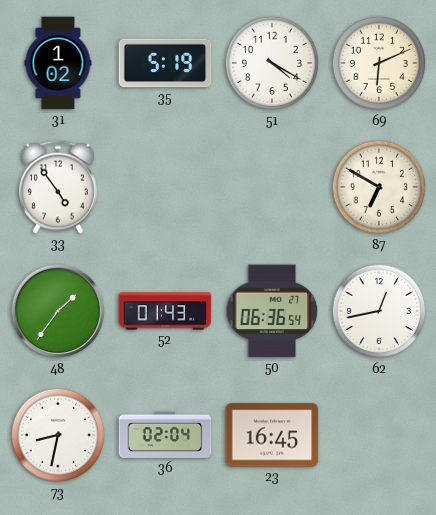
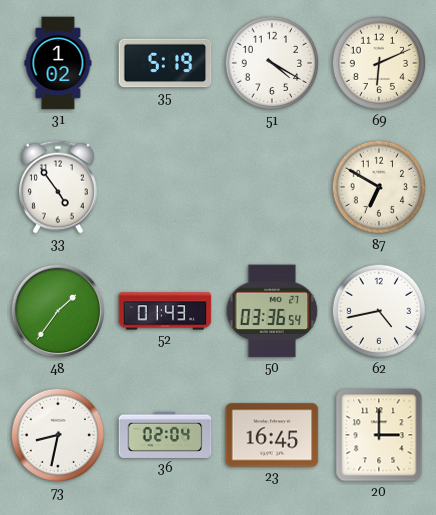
50: 06:36 -> 03:36
62: 12:43 -> 4:43
20: none -> 3:00
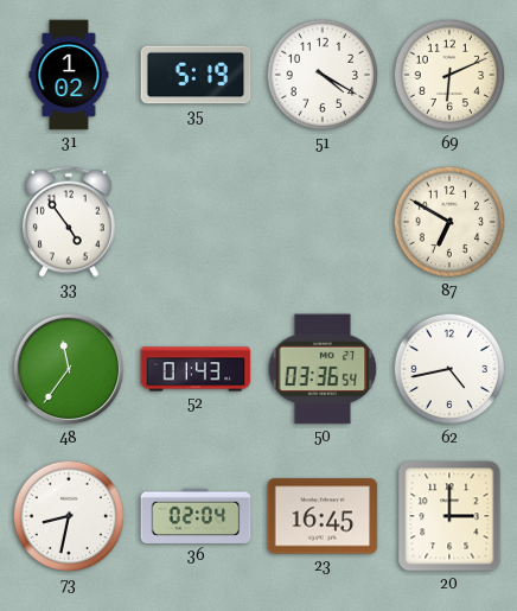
48: 1:36 -> 11:36
